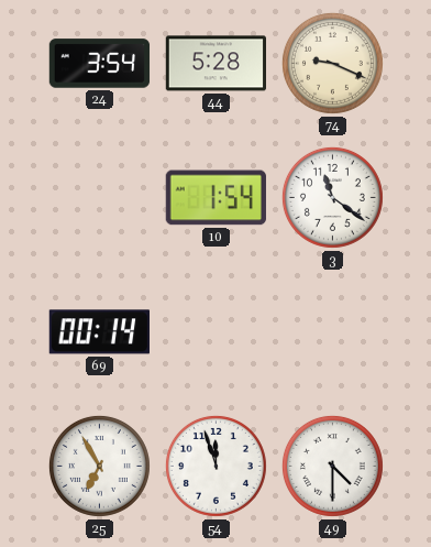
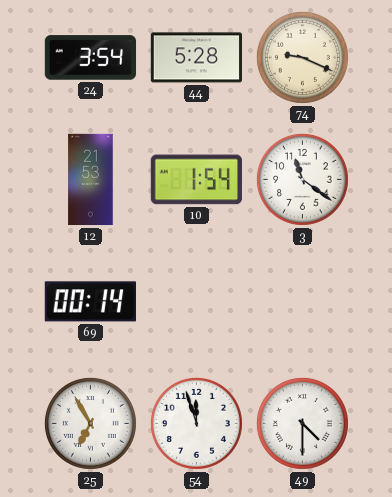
12: none -> 21:53
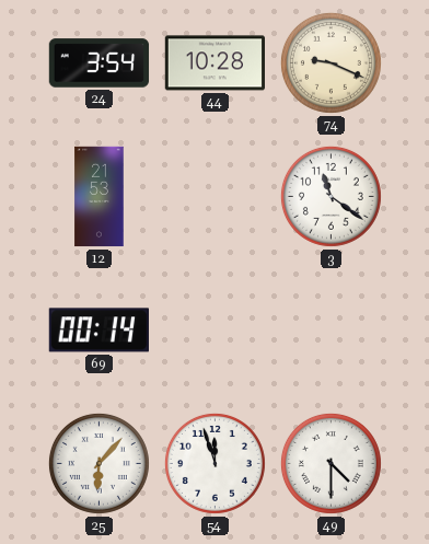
44: 5:28 -> 10:28
10: 1:54 -> none
25: 6:55 -> 6:07
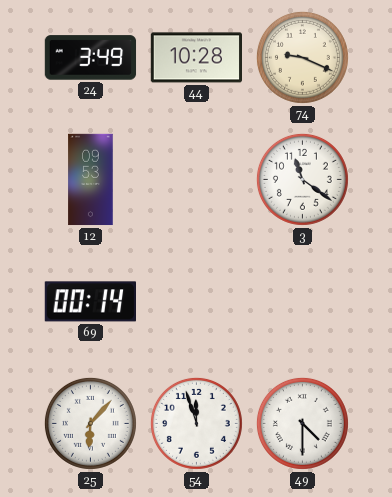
24: 3:54 -> 3:49
12: 21:53 -> 09:53
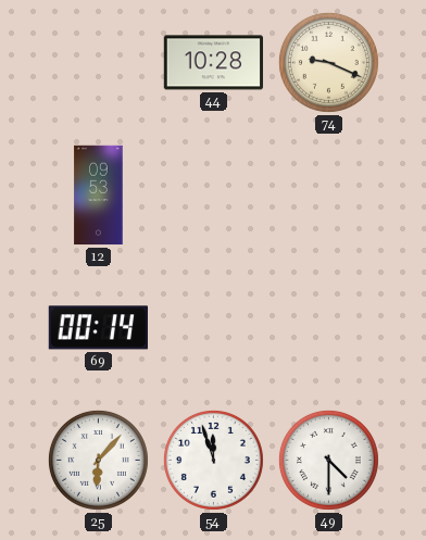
24: 3:49 -> none
3: 11:21 -> none
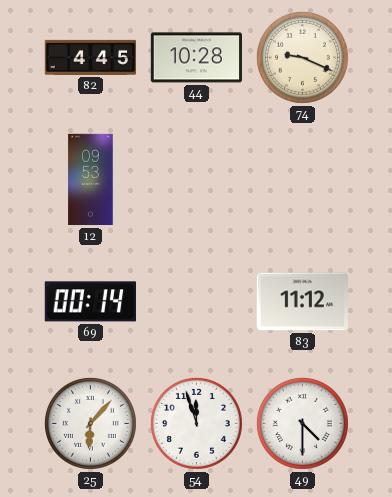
82: none -> 4:45
83: none -> 11:12
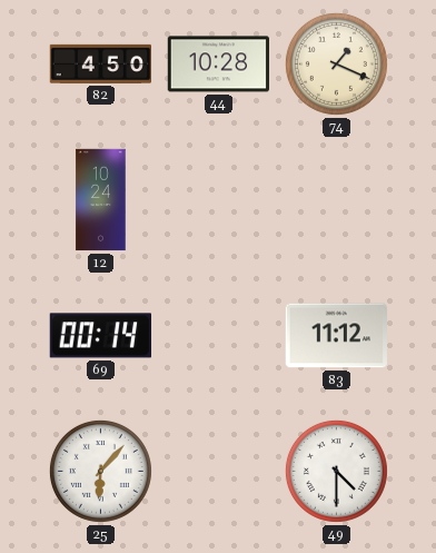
82: 4:45 -> 4:50
74: 9:19 -> 1:19
12: 09:53 -> 10:24
54: 11:57 -> none
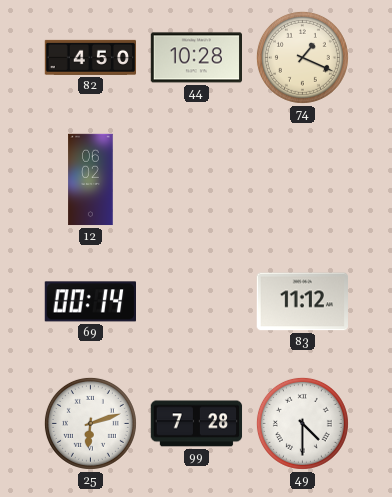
12: 10:24 -> 06:02
25: 6:07 -> 6:12
99: none -> 7:28
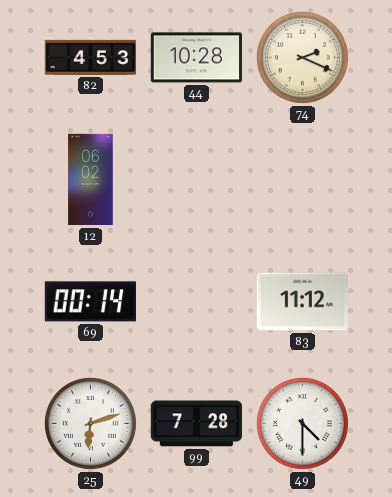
82: 4:50 -> 4:53
74: 1:19 -> 2:19
